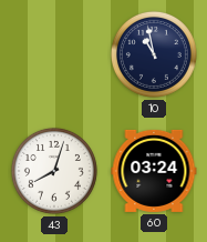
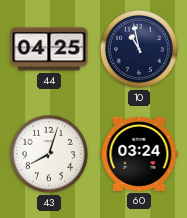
44: none -> 04:25
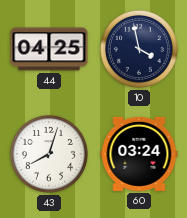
10: 10:58 -> 3:58
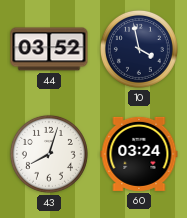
44: 04:25 -> 03:52
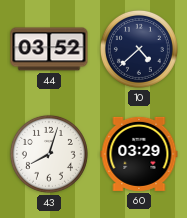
10: 3:58 -> 4:38
60: 03:24 -> 03:29
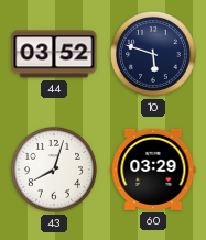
10: 4:38 -> 5:48
